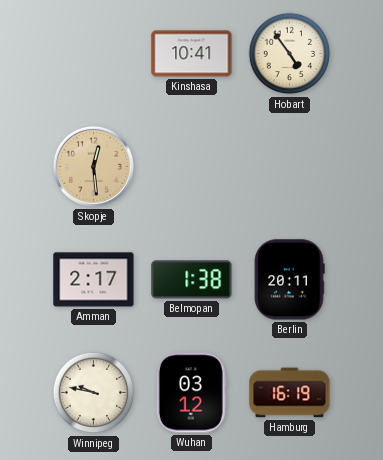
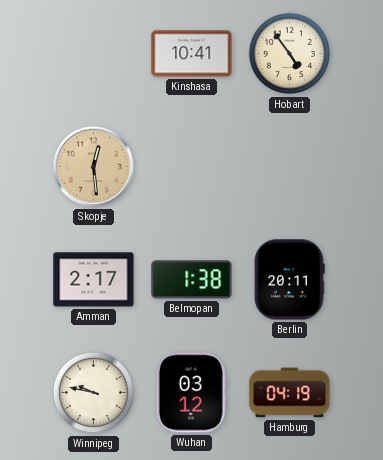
Hamburg: 16:19 -> 04:19
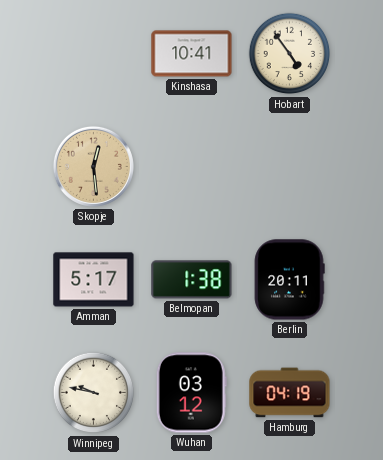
Amman: 2:17 -> 5:17
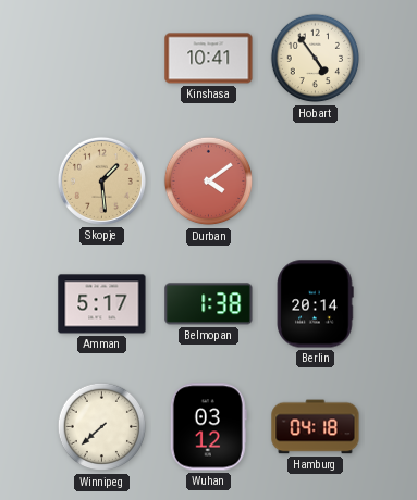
Skopje: 12:29 -> 1:29
Durban: none -> 4:09
Berlin: 20:11 -> 20:14
Winnipeg: 9:47 -> 7:38
Hamburg: 04:19 -> 04:18
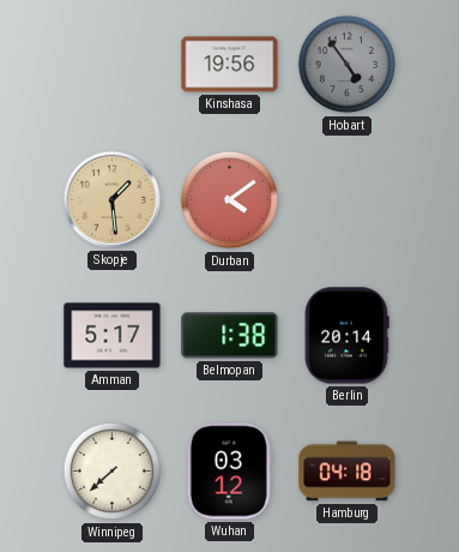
Kinshasa: 10:41 -> 19:56
Hobart dial: cream -> grey
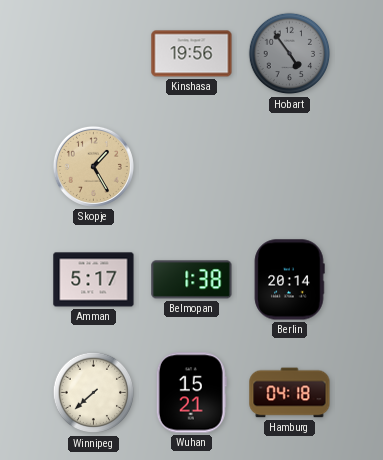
Skopje: 1:29 -> 1:25
Durban: 4:09 -> none
Wuhan: 03:12 -> 15:21
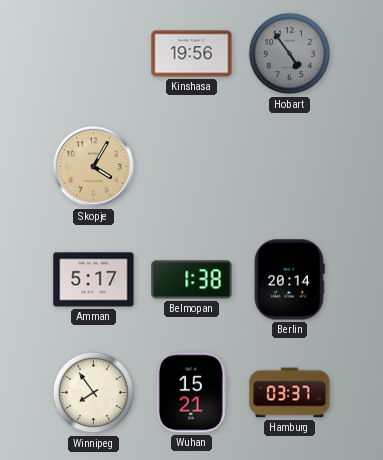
Skopje: 1:25 -> 4:05
Winnipeg: 7:38 -> 7:54
Hamburg: 04:18 -> 03:37
